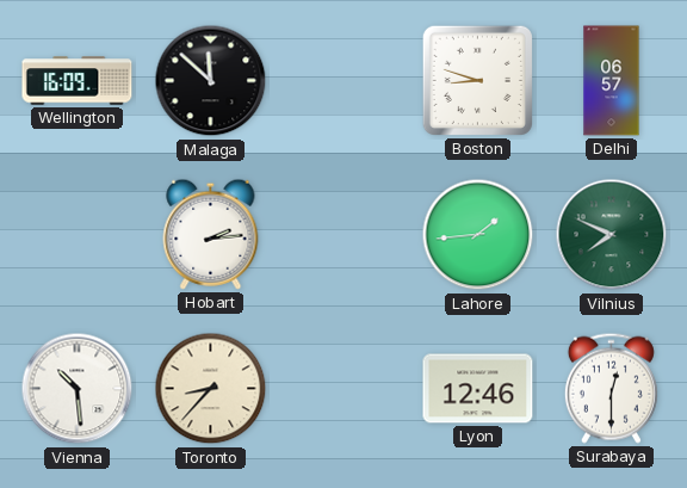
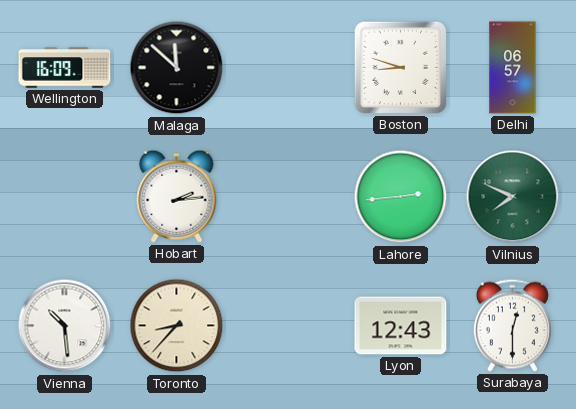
Lahore: 1:44 -> 2:44
Lyon: 12:46 -> 12:43
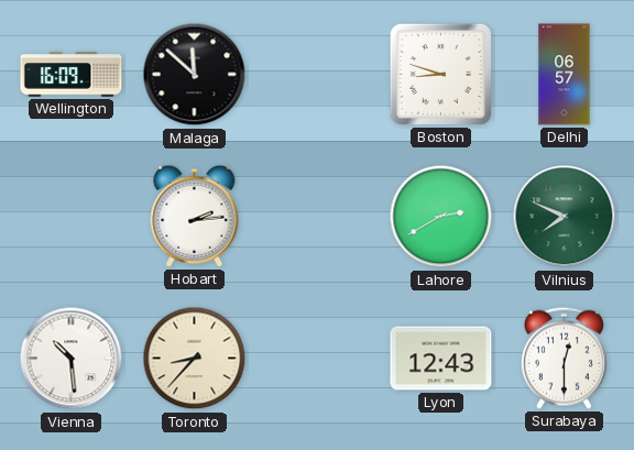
Lahore: 2:44 -> 2:40
